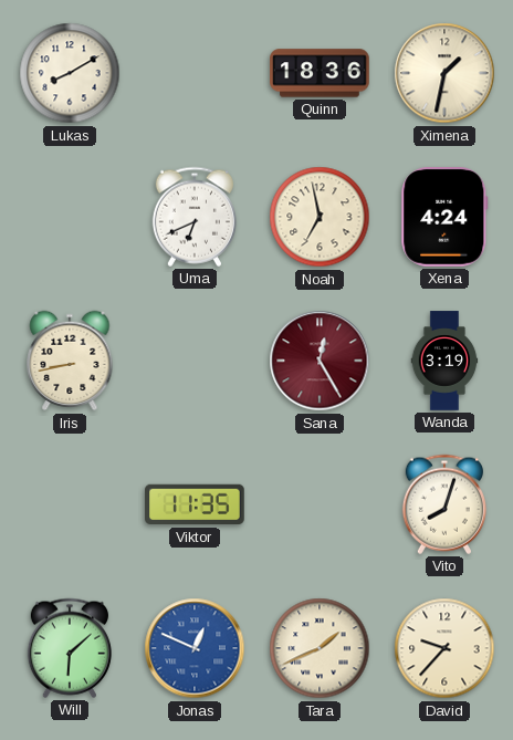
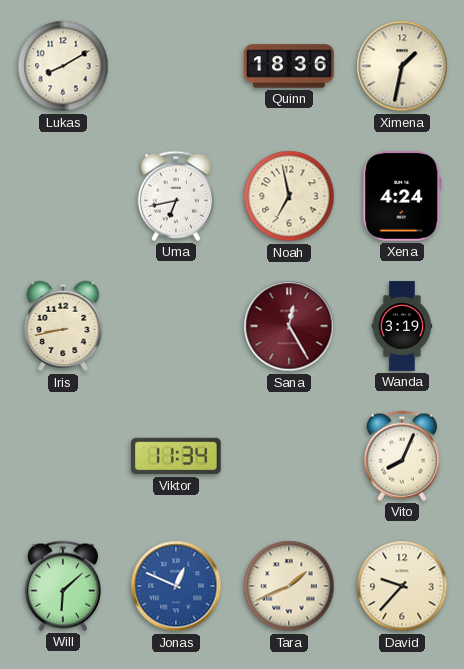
Uma: 6:41 -> 6:43
Viktor: 11:35 -> 11:34
Vito: 8:03 -> 8:04
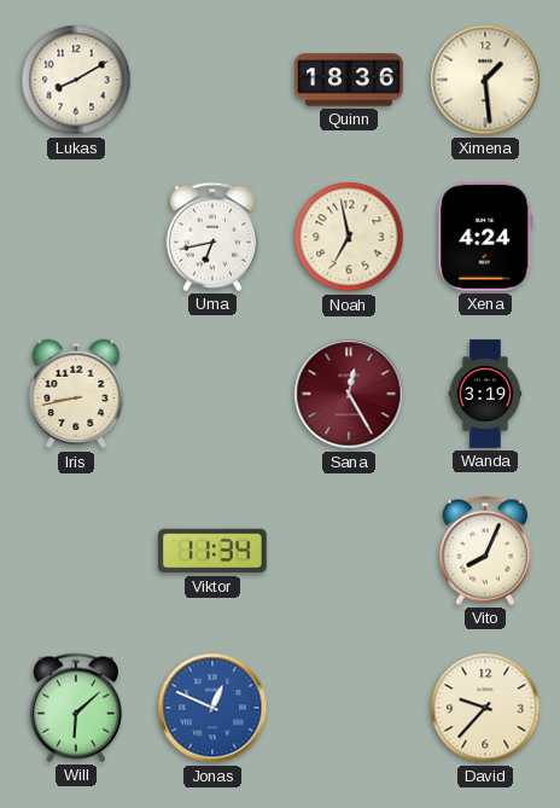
Ximena: 1:32 -> 1:29
Tara: 1:41 -> none
